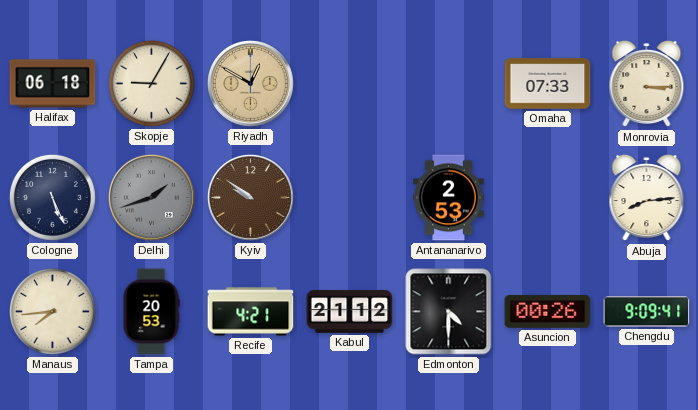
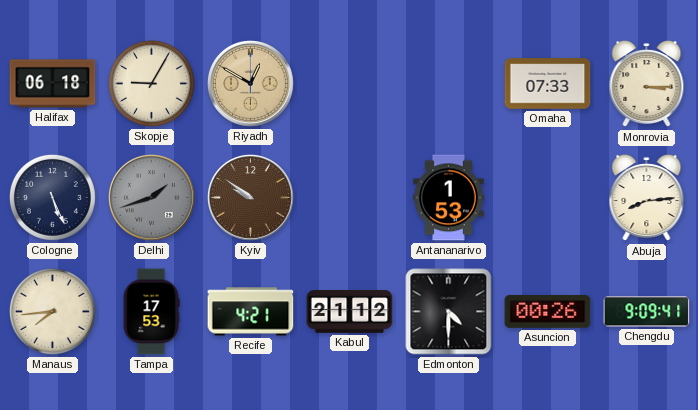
Antananarivo: 2:53 -> 1:53
Tampa: 20:53 -> 17:53
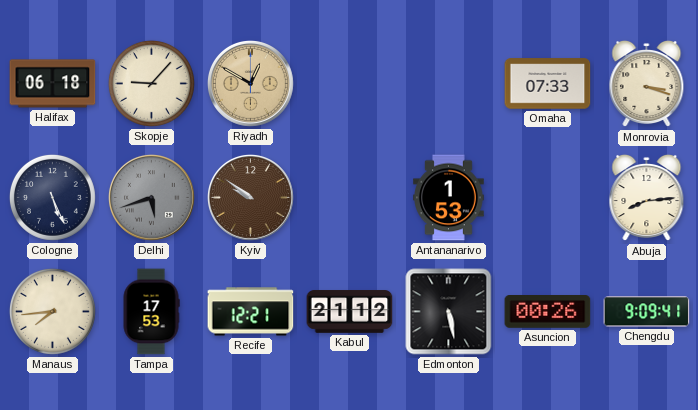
Skopje: 9:05 -> 9:07
Monrovia: 3:15 -> 3:18
Delhi: 1:42 -> 5:42
Recife: 4:21 -> 12:21
Edmonton: 4:30 -> 5:28
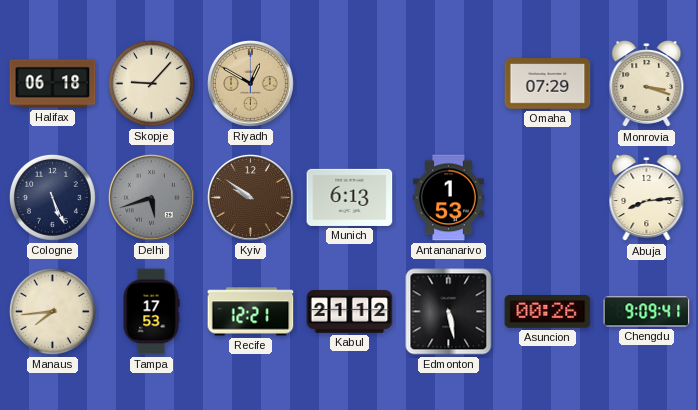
Omaha: 07:33 -> 07:29
Munich: none -> 6:13
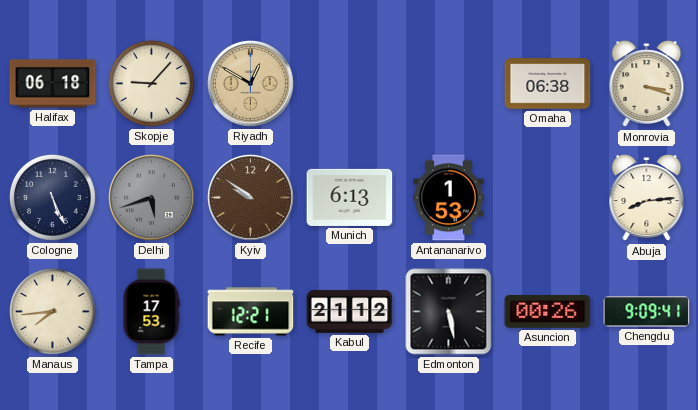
Omaha: 07:29 -> 06:38
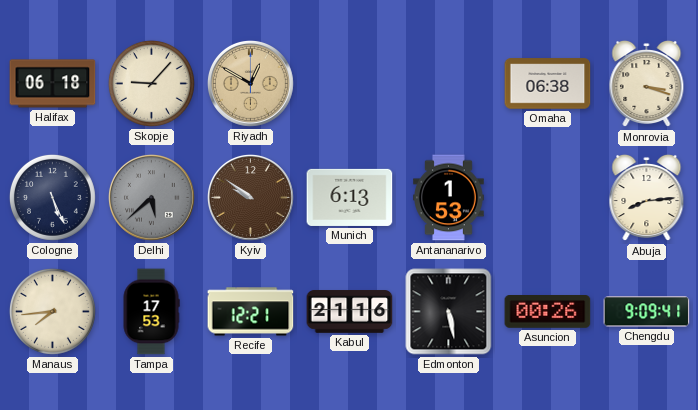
Delhi: 5:42 -> 5:38
Kabul: 21:12 -> 21:16
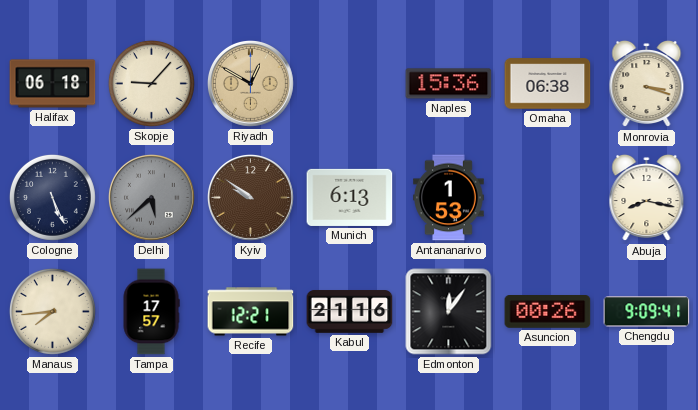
Naples: none -> 15:36
Abuja: 8:14 -> 8:17
Tampa: 17:53 -> 17:57
Edmonton: 5:28 -> 12:06
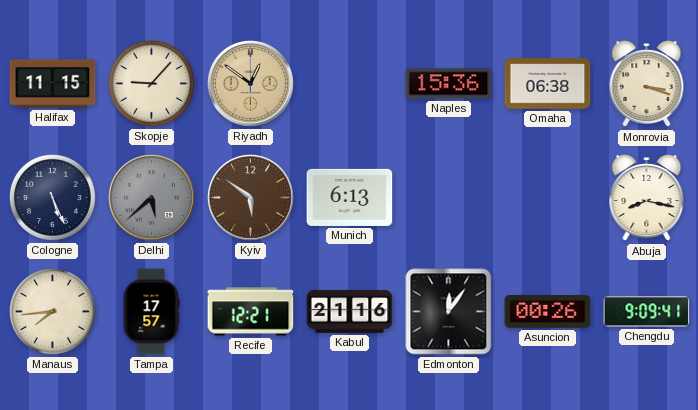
Halifax: 06:18 -> 11:15
Riyadh: 12:50 -> 12:51
Kyiv: 9:51 -> 5:51
Antananarivo: 1:53 -> none
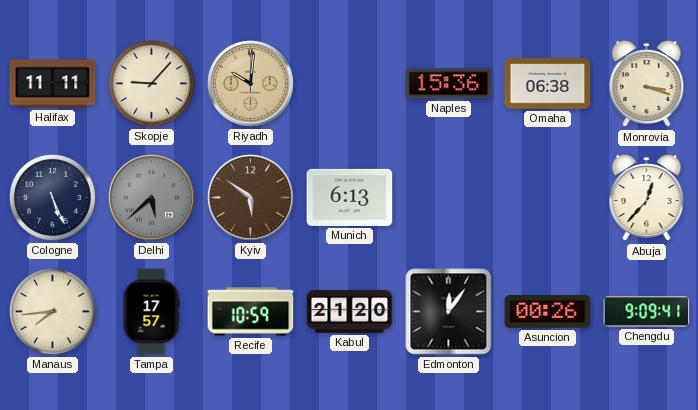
Halifax: 11:15 -> 11:11
Riyadh: 12:51 -> 10:01
Abuja: 8:17 -> 12:37
Recife: 12:21 -> 10:59
Kabul: 21:16 -> 21:20
